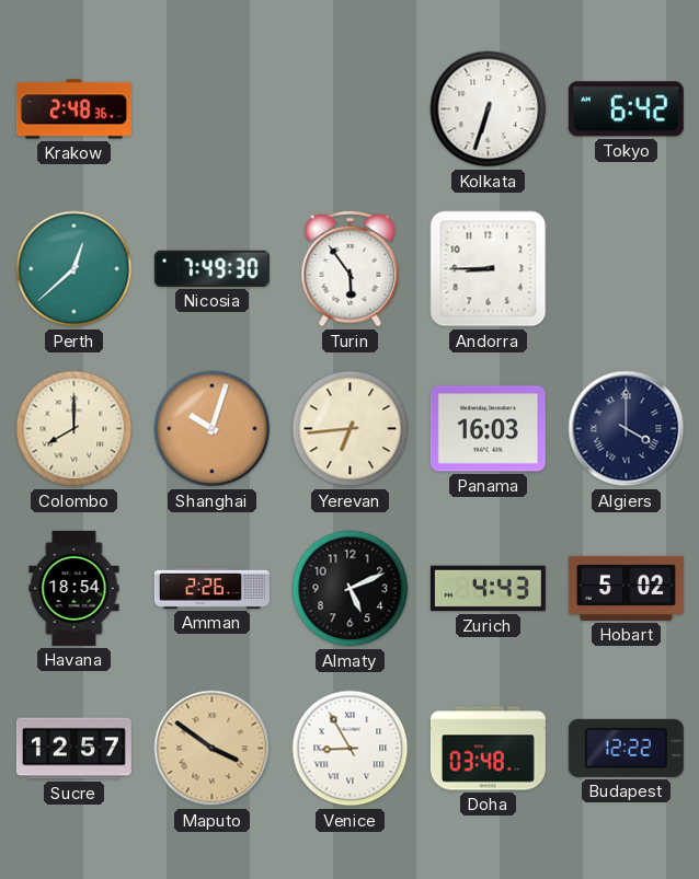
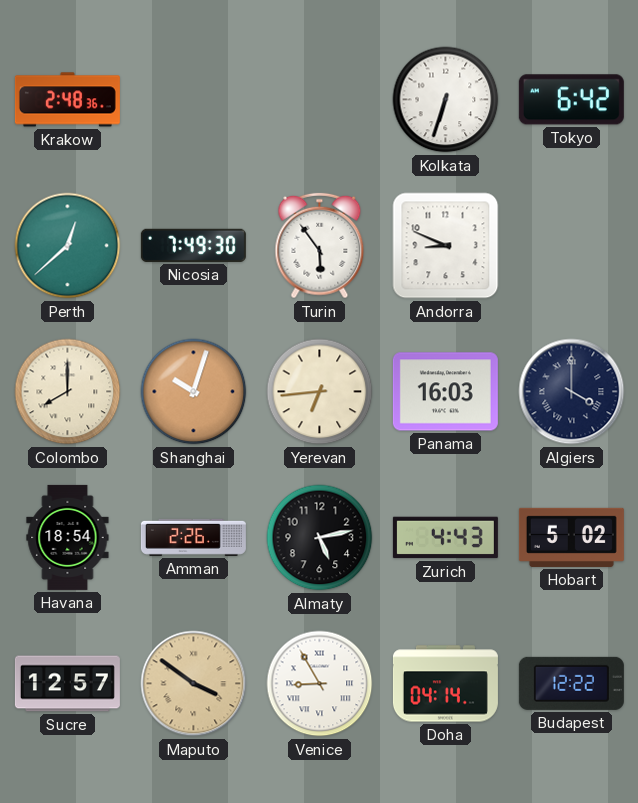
Andorra: 8:45 -> 8:49
Almaty: 5:11 -> 5:13
Doha: 03:48 -> 04:14
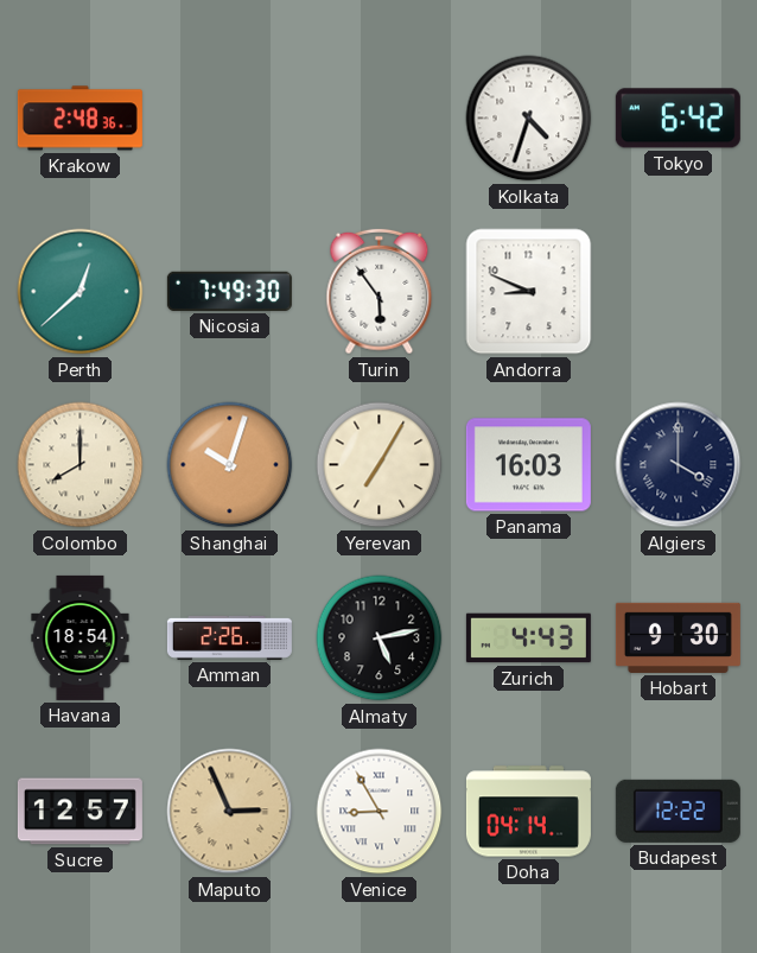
Kolkata: 6:33 -> 4:33
Yerevan: 6:44 -> 7:05
Hobart: 5:02 -> 9:30
Maputo: 3:51 -> 2:56
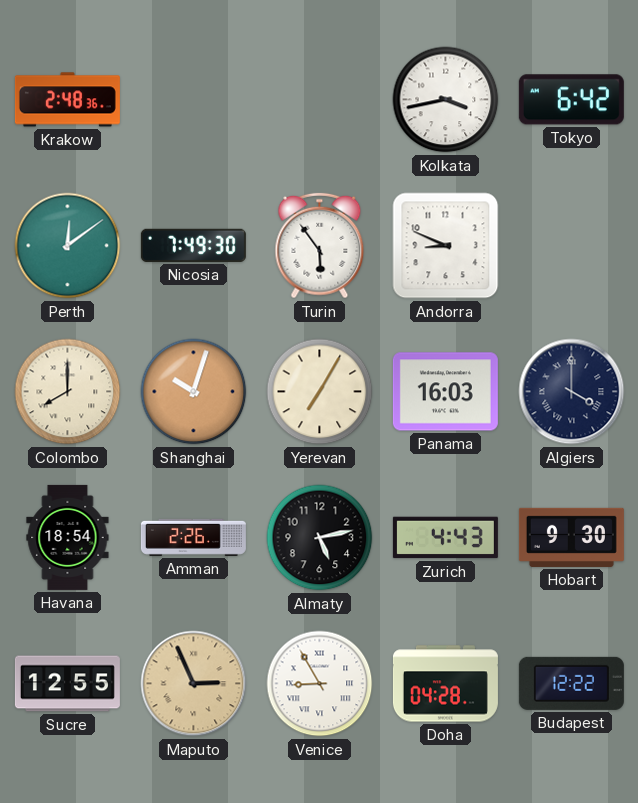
Kolkata: 4:33 -> 3:43
Perth: 12:38 -> 12:09
Sucre: 12:57 -> 12:55
Doha: 04:14 -> 04:28
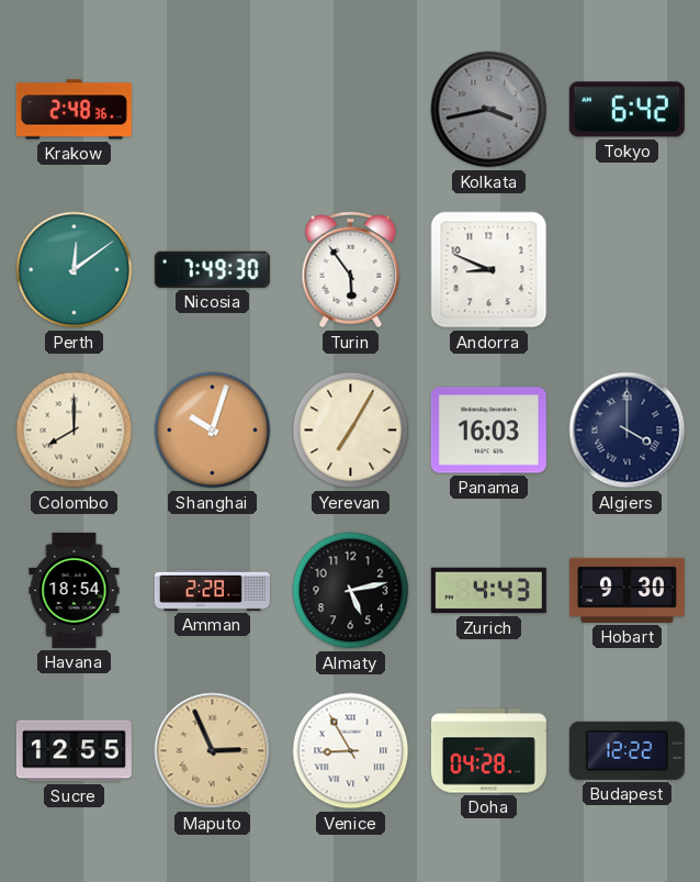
Kolkata dial: white -> grey
Amman: 2:26 -> 2:28
